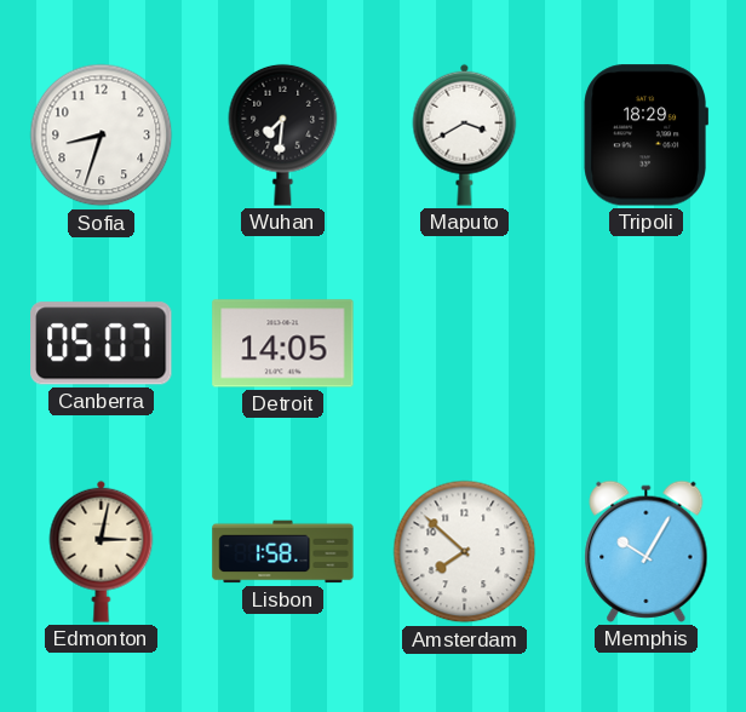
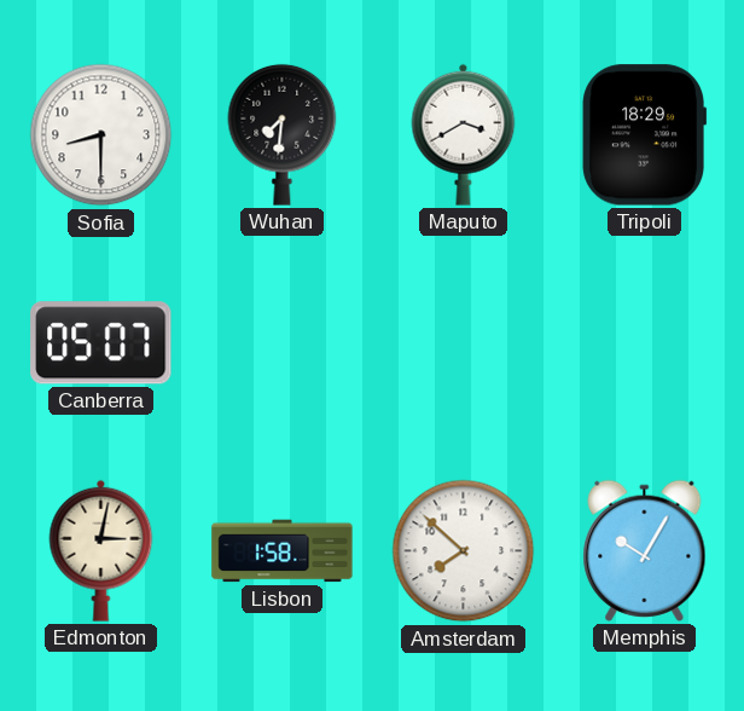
Sofia: 8:33 -> 8:30
Detroit: 14:05 -> none
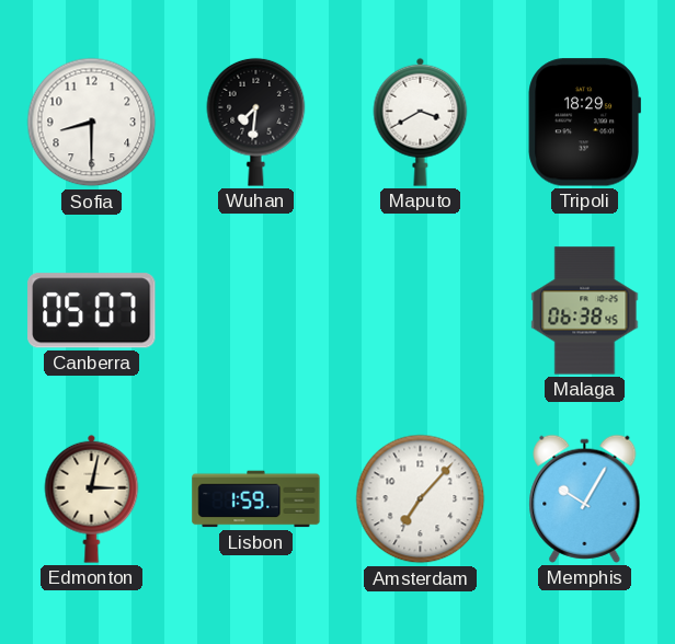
Malaga: none -> 06:38
Lisbon: 1:58 -> 1:59
Amsterdam: 7:52 -> 7:07
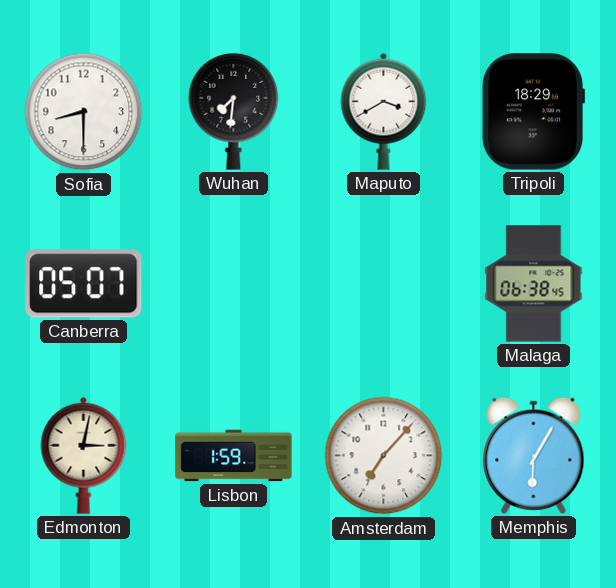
Memphis: 10:05 -> 6:05
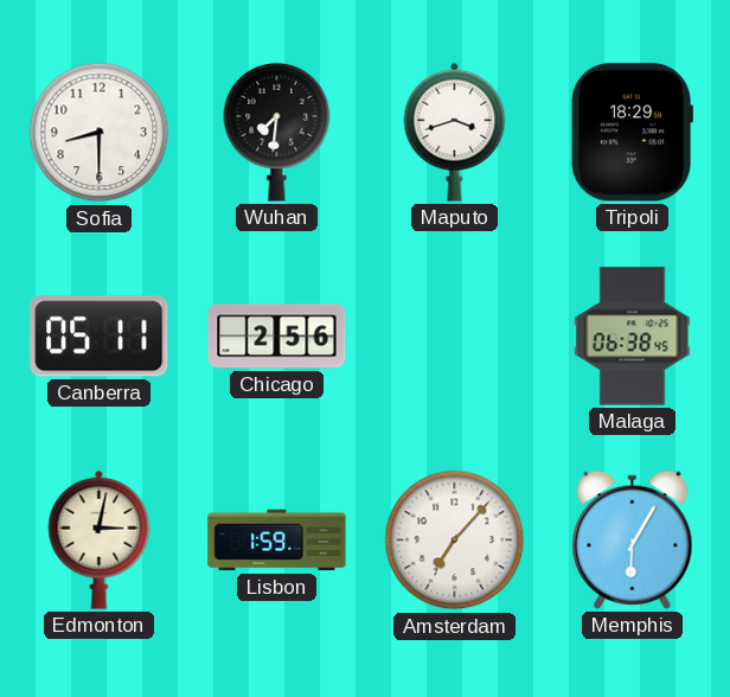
Maputo: 3:40 -> 3:42
Canberra: 05:07 -> 05:11
Chicago: none -> 2:56
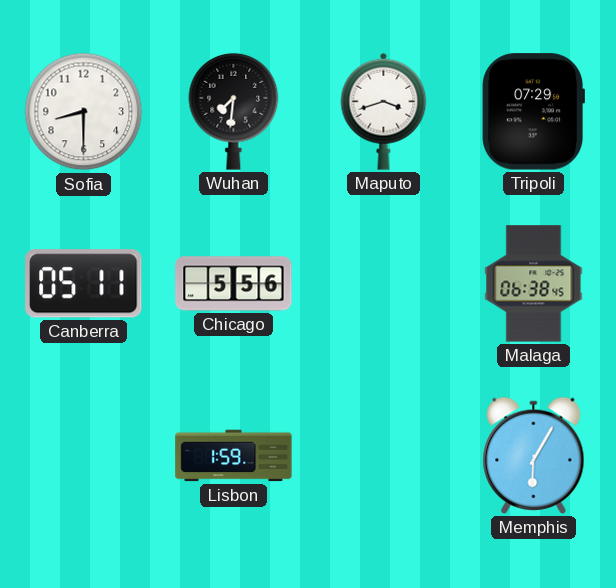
Tripoli: 18:29 -> 07:29
Chicago: 2:56 -> 5:56
Edmonton: 3:02 -> none
Amsterdam: 7:07 -> none
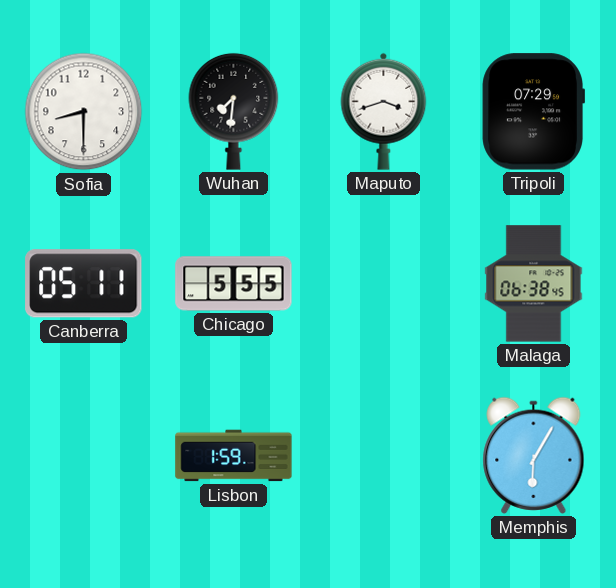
Chicago: 5:56 -> 5:55
